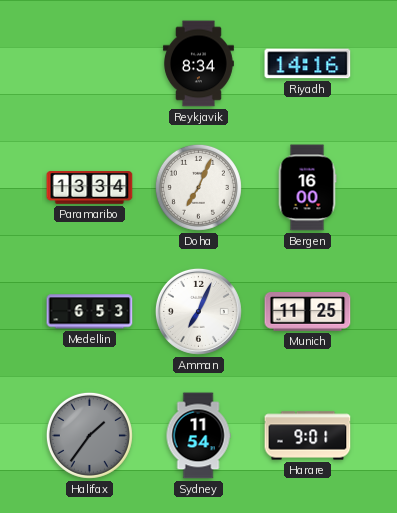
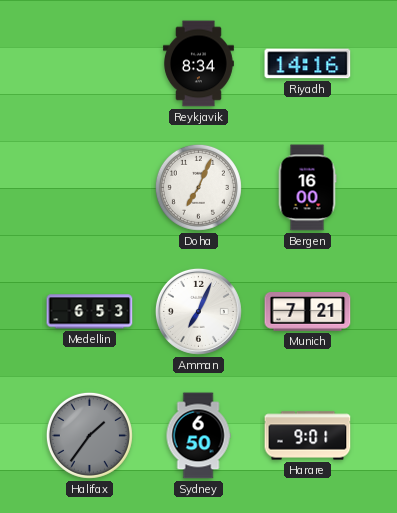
Paramaribo: 13:34 -> none
Munich: 11:25 -> 7:21
Sydney: 11:54 -> 6:50
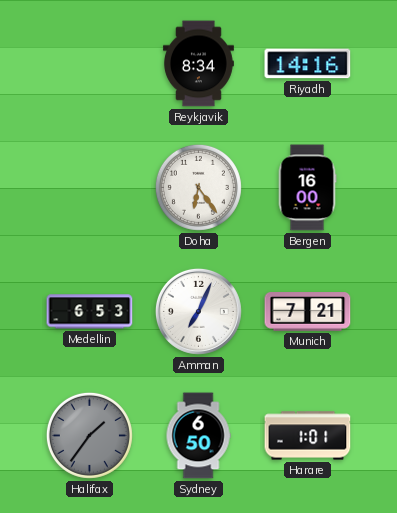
Doha: 7:04 -> 6:24
Harare: 9:01 -> 1:01
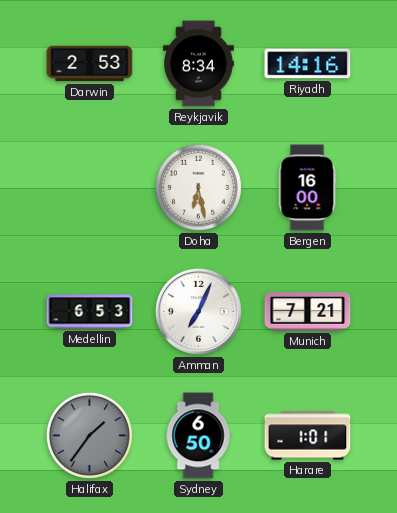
Darwin: none -> 2:53
Doha: 6:24 -> 6:28
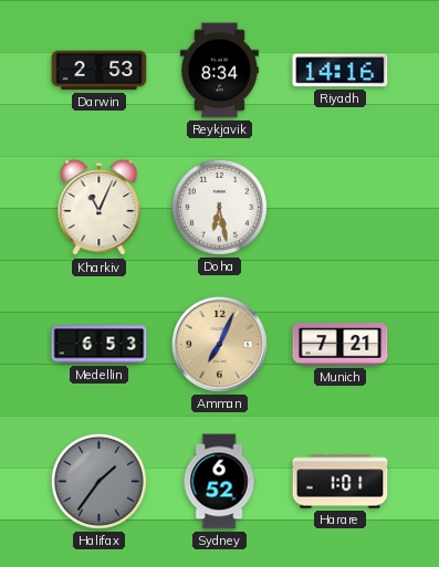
Kharkiv: none -> 11:04
Bergen: 16:00 -> none
Amman dial: white -> champagne
Sydney: 6:50 -> 6:52
